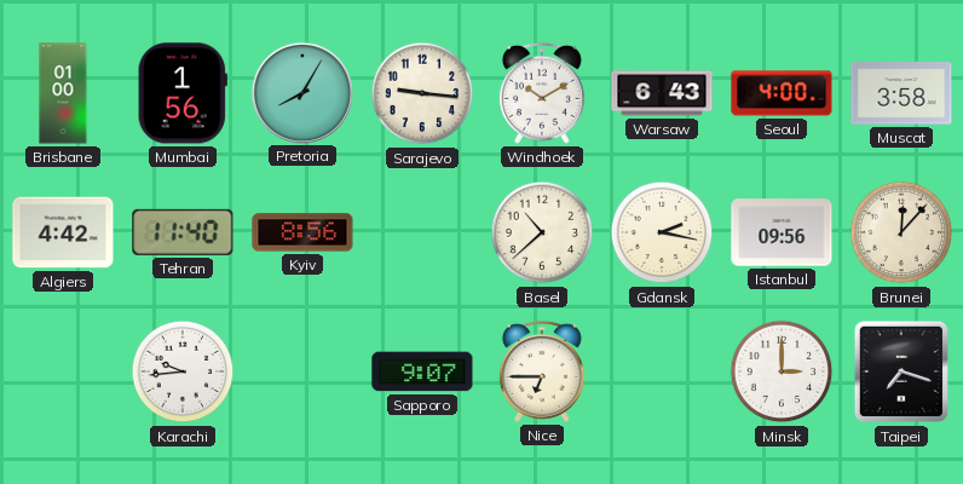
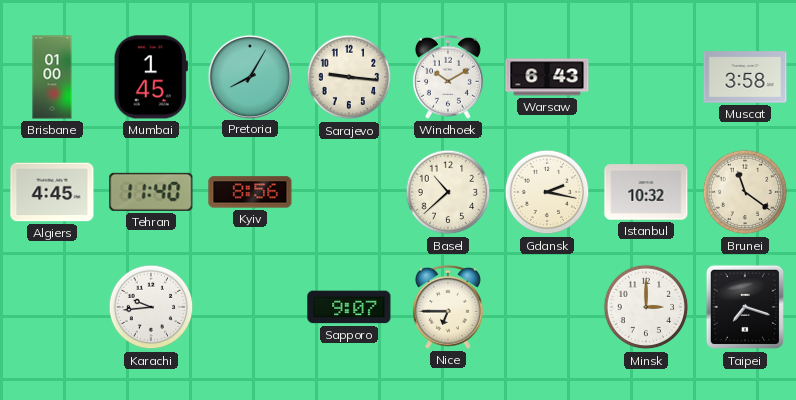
Mumbai: 1:56 -> 1:45
Seoul: 4:00 -> none
Algiers: 4:42 -> 4:45
Istanbul: 09:56 -> 10:32
Brunei: 12:07 -> 11:21
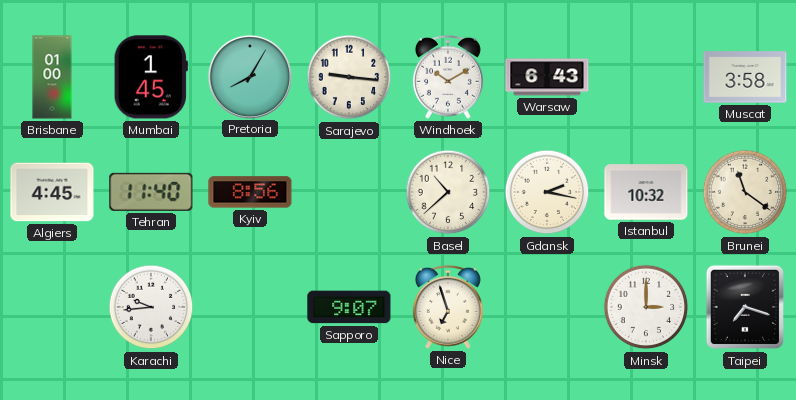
Nice: 6:45 -> 6:57
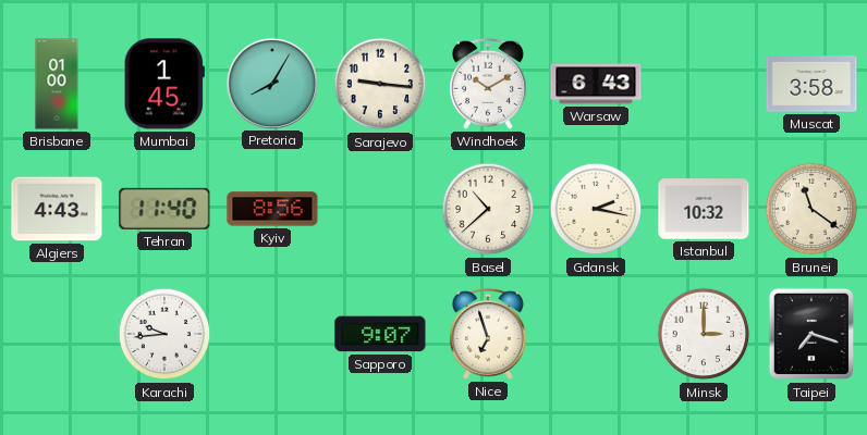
Algiers: 4:45 -> 4:43
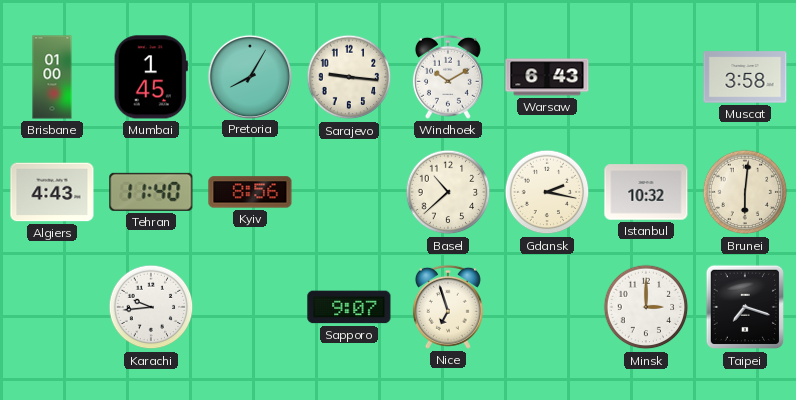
Brunei: 11:21 -> 6:01
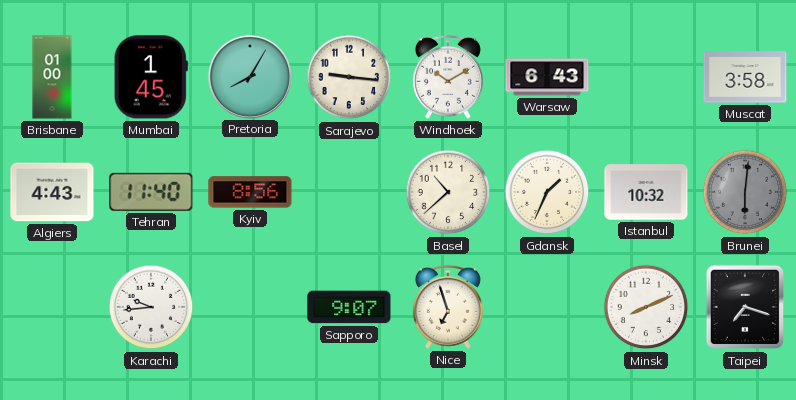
Gdansk: 2:17 -> 1:34
Brunei dial: cream -> grey
Minsk: 3:00 -> 8:11
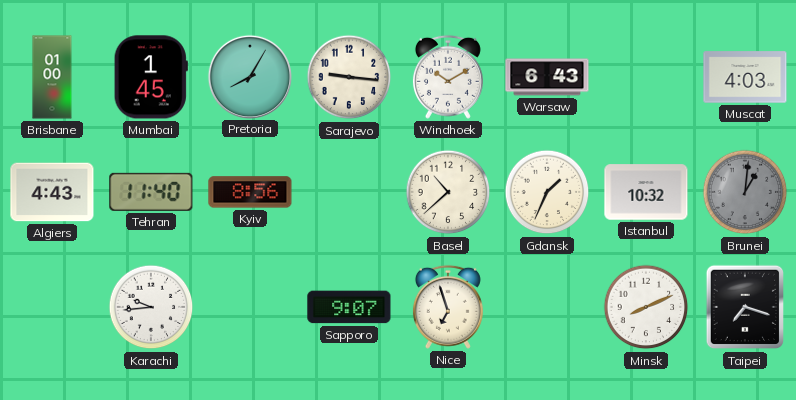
Muscat: 3:58 -> 4:03
Brunei: 6:01 -> 1:01
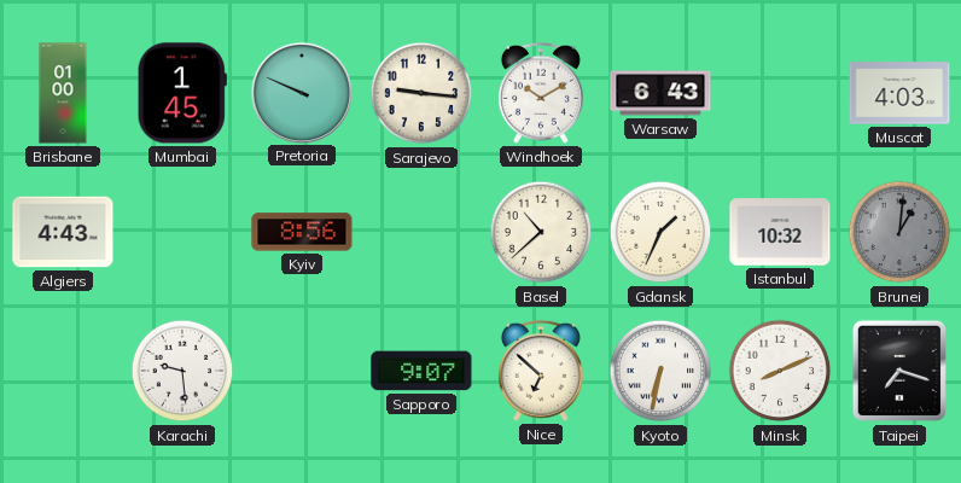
Pretoria: 8:05 -> 9:49
Tehran: 11:40 -> none
Karachi: 9:44 -> 9:29
Nice: 6:57 -> 6:52
Kyoto: none -> 6:32
